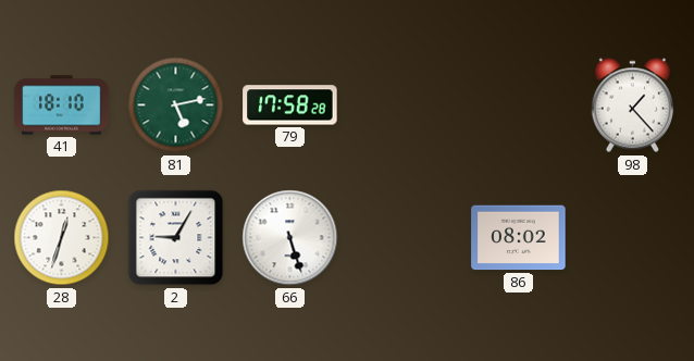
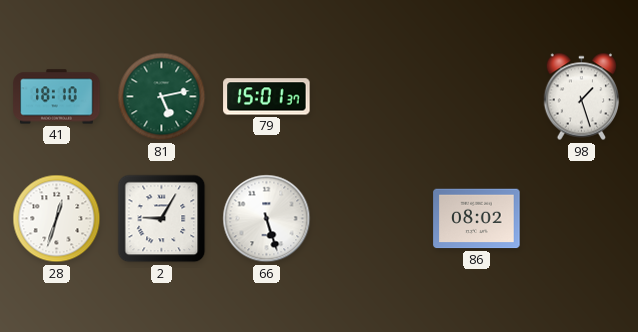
79: 17:58 -> 15:01
98: 1:23 -> 1:27
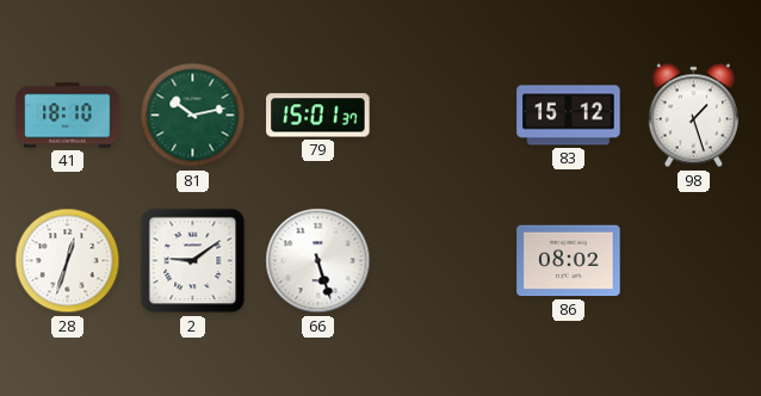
81: 5:13 -> 10:13
83: none -> 15:12
2: 9:05 -> 9:09
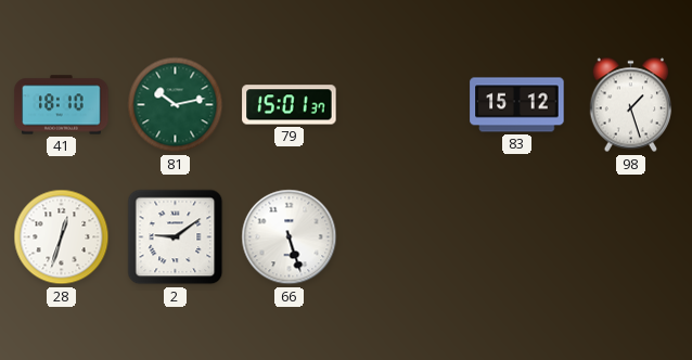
86: 08:02 -> none
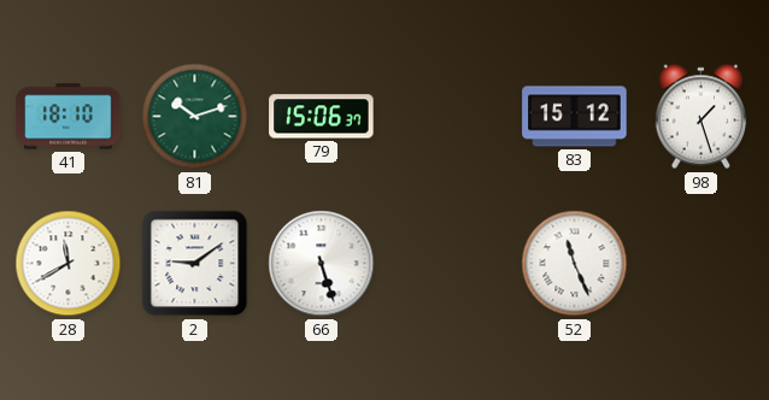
81: 10:13 -> 10:12
79: 15:01 -> 15:06
28: 12:33 -> 11:40
52: none -> 11:26
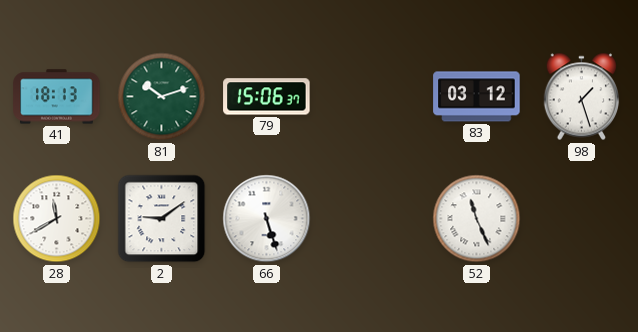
41: 18:10 -> 18:13
83: 15:12 -> 03:12
